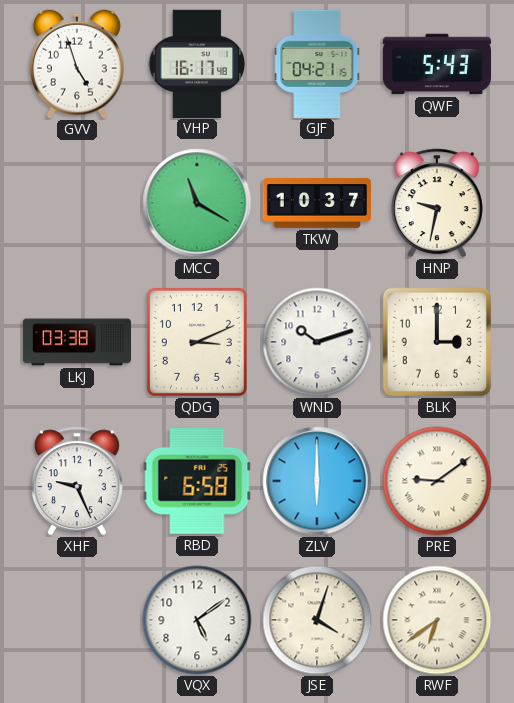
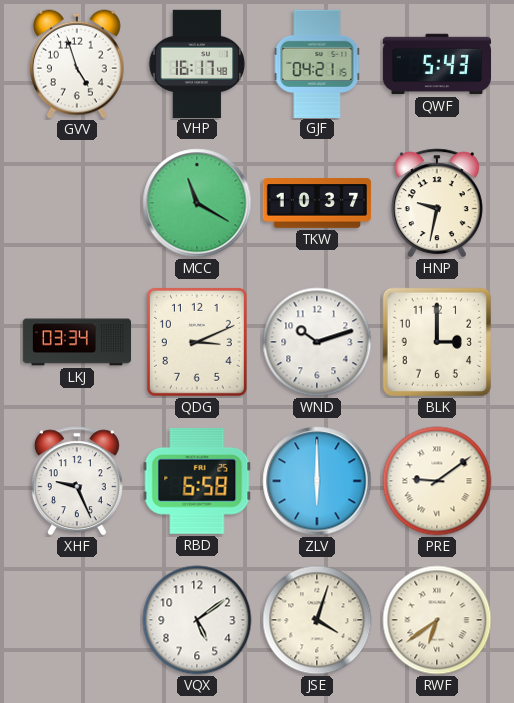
LKJ: 03:38 -> 03:34
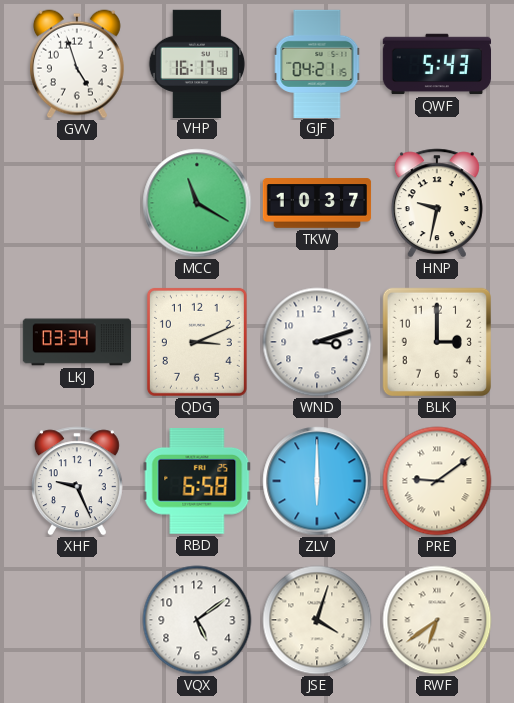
WND: 10:12 -> 3:12
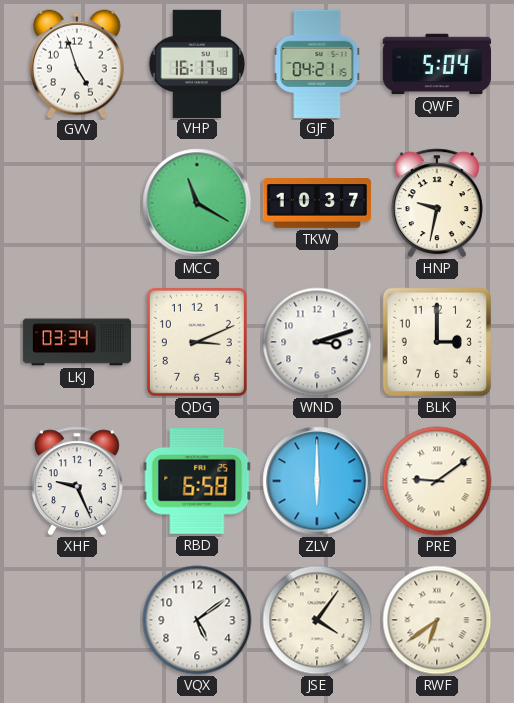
QWF: 5:43 -> 5:04
JSE: 4:03 -> 4:06
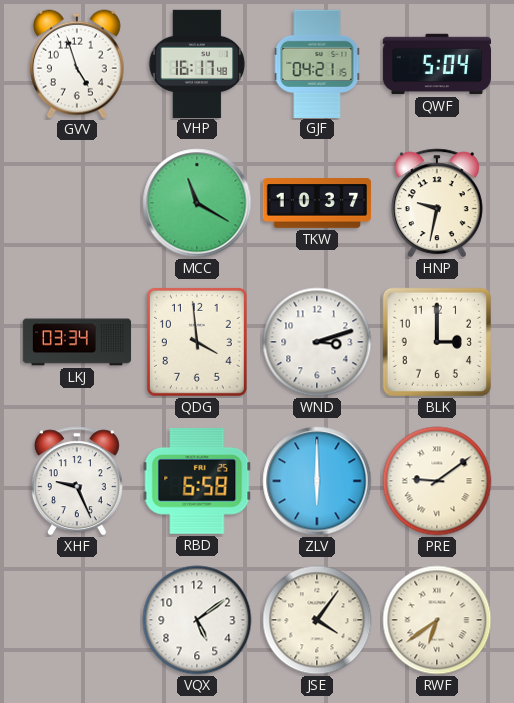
QDG: 3:11 -> 3:59
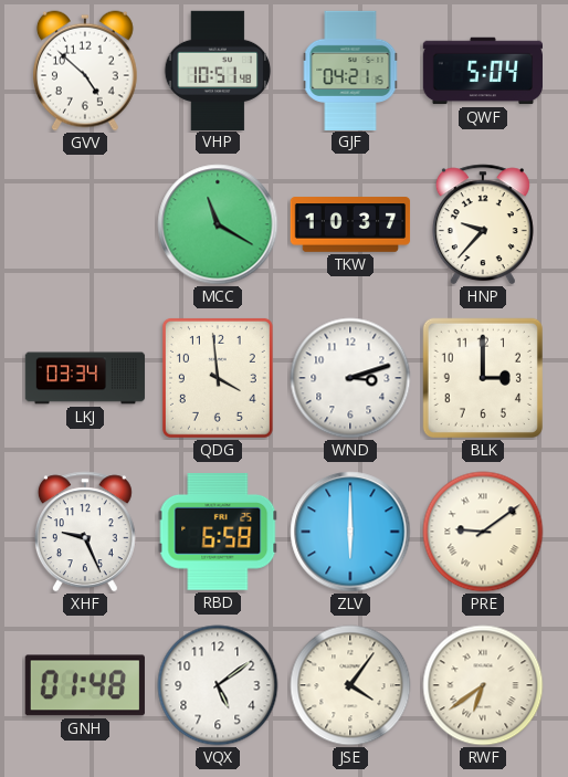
GVV: 4:57 -> 4:52
VHP: 16:17 -> 10:51
HNP: 9:32 -> 9:37
GNH: none -> 01:48
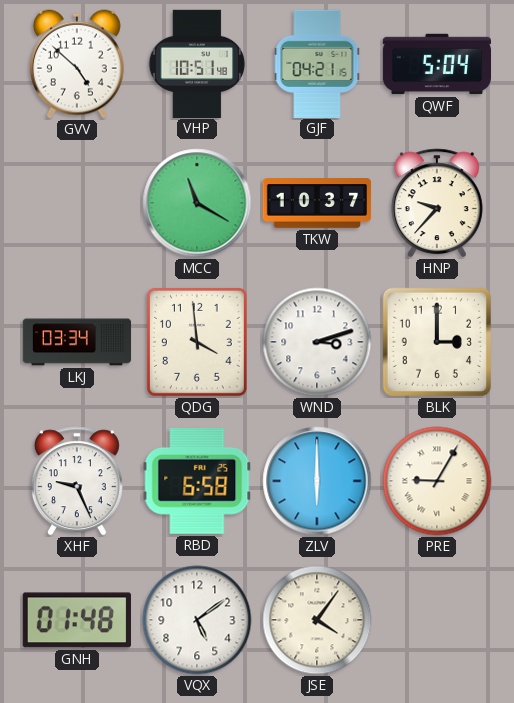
PRE: 9:09 -> 9:05
RWF: 6:39 -> none
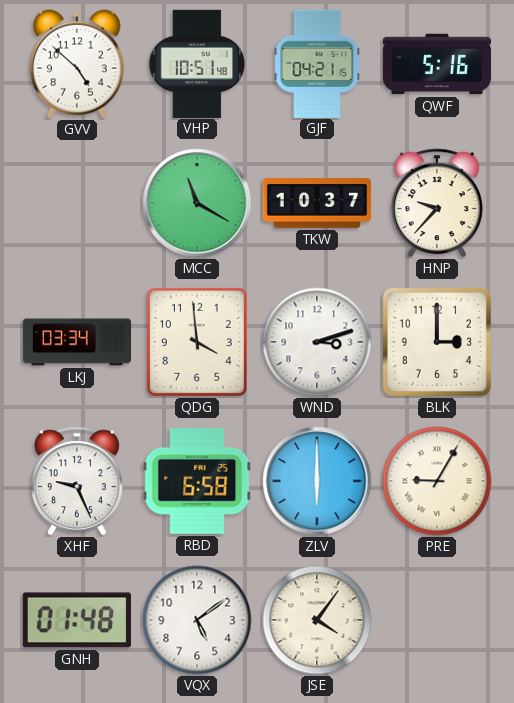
QWF: 5:04 -> 5:16
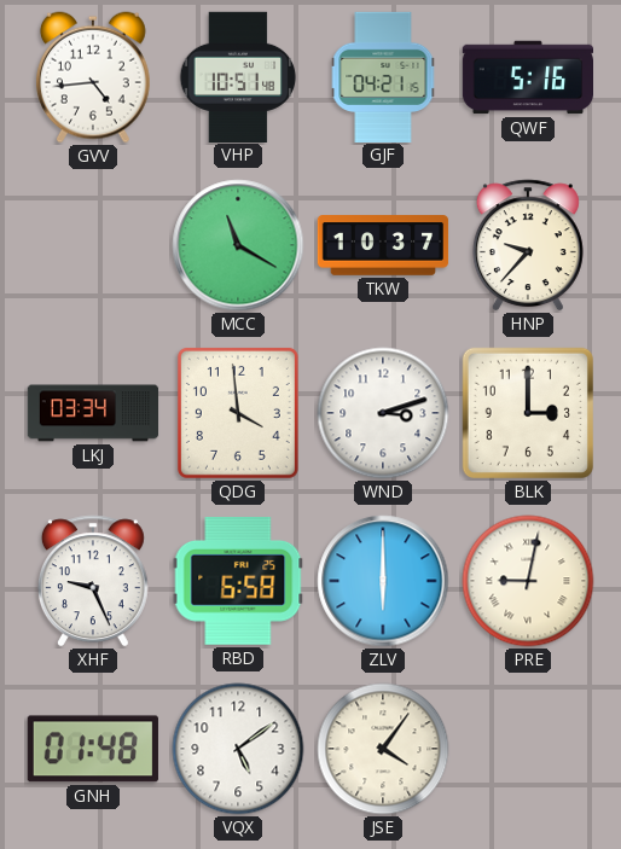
GVV: 4:52 -> 4:44
PRE: 9:05 -> 9:02
